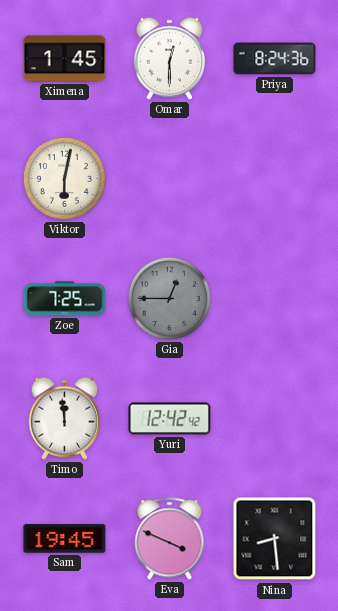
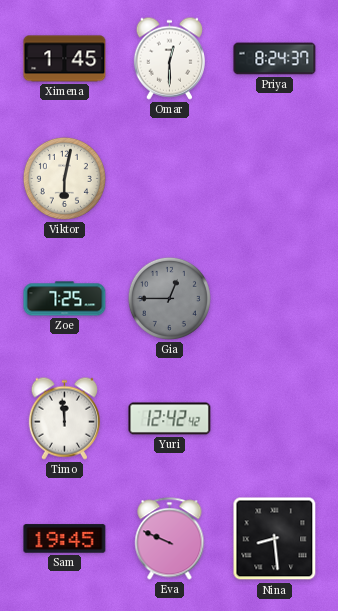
Priya: 8:24:36 -> 8:24:37
Eva: 3:49 -> 9:49
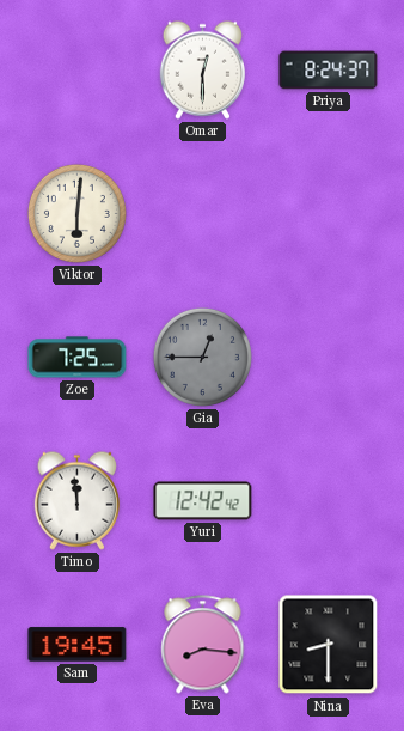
Ximena: 1:45 -> none
Viktor: 6:02 -> 6:01
Eva: 9:49 -> 8:16
Nina: 8:29 -> 8:30
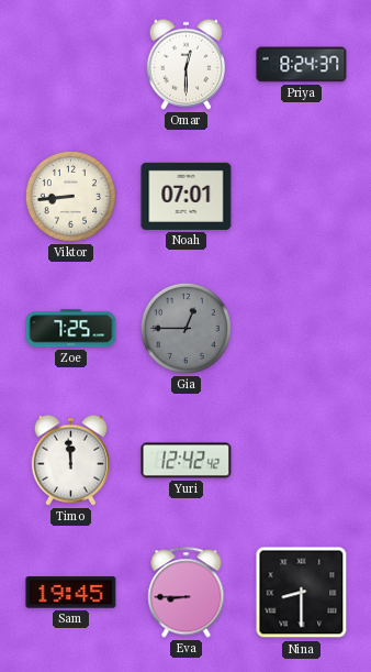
Viktor: 6:01 -> 8:44
Noah: none -> 07:01
Eva: 8:16 -> 8:45
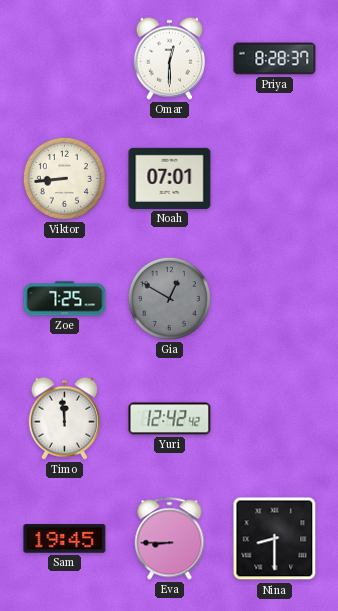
Priya: 8:24 -> 8:28
Gia: 12:45 -> 12:50
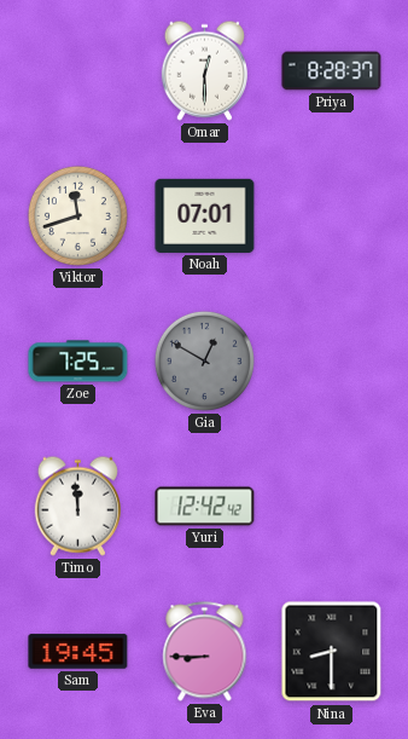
Viktor: 8:44 -> 11:42
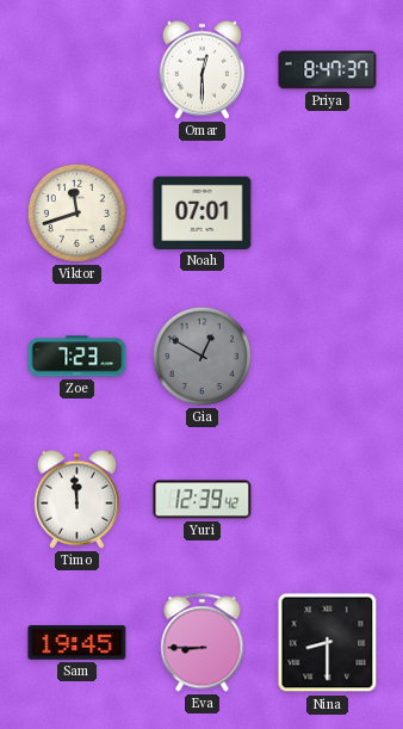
Priya: 8:28 -> 8:47
Zoe: 7:25 -> 7:23
Yuri: 12:42 -> 12:39
